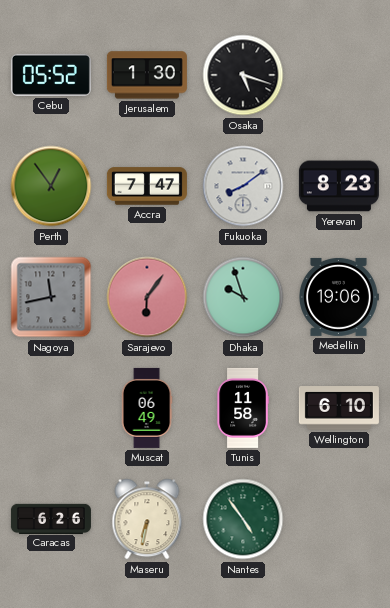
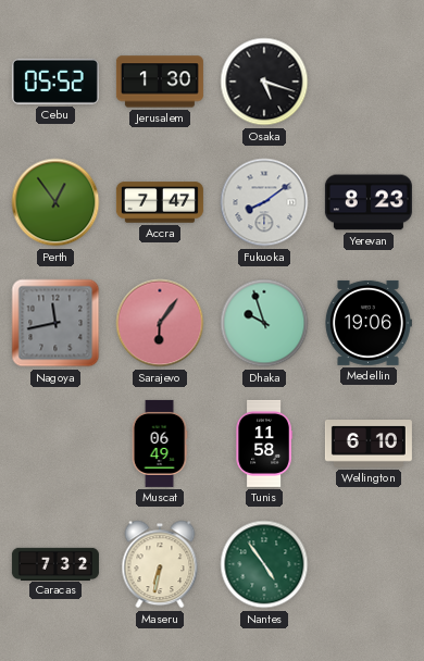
Caracas: 6:26 -> 7:32
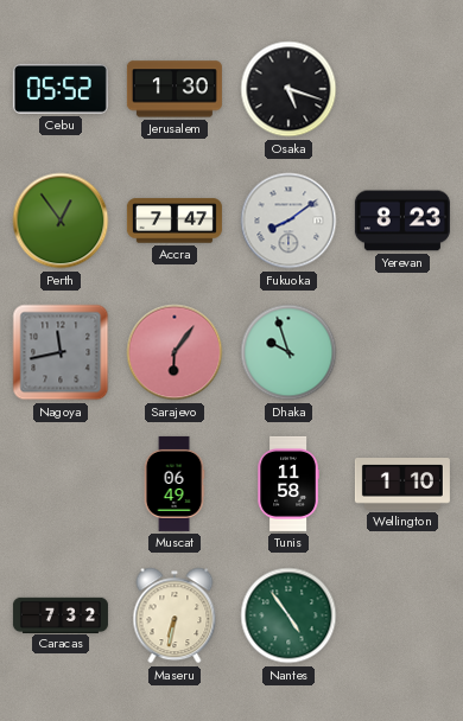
Medellin: 19:06 -> none
Wellington: 6:10 -> 1:10
